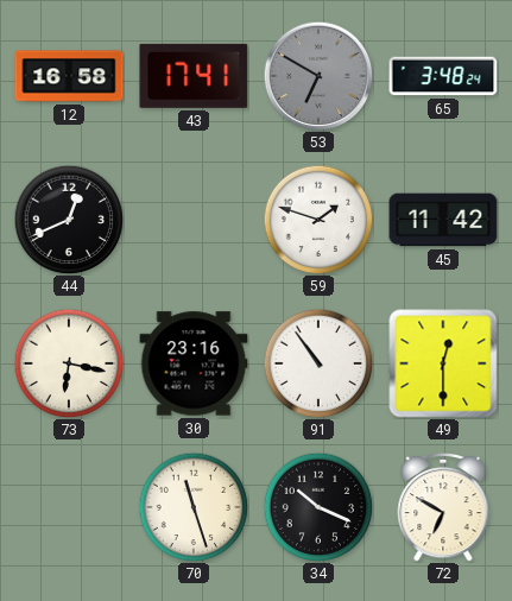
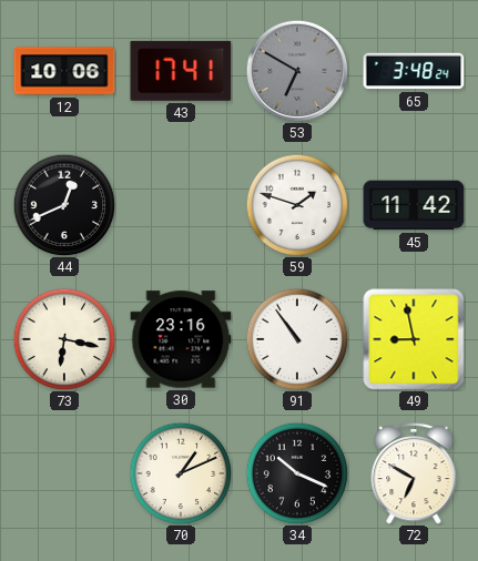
12: 16:58 -> 10:06
49: 12:30 -> 8:58
70: 11:27 -> 1:11
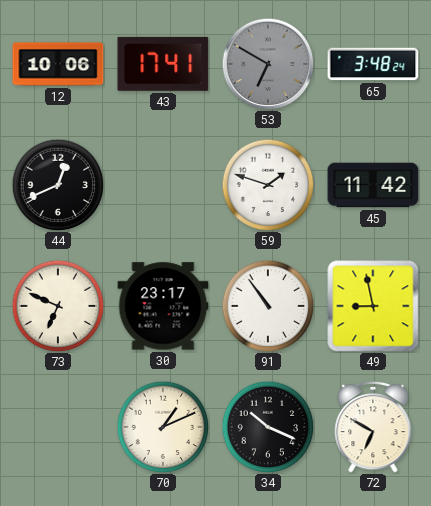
73: 6:17 -> 6:49
30: 23:16 -> 23:17
